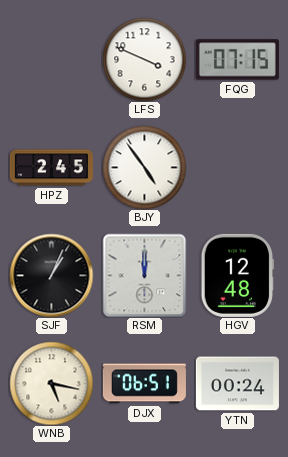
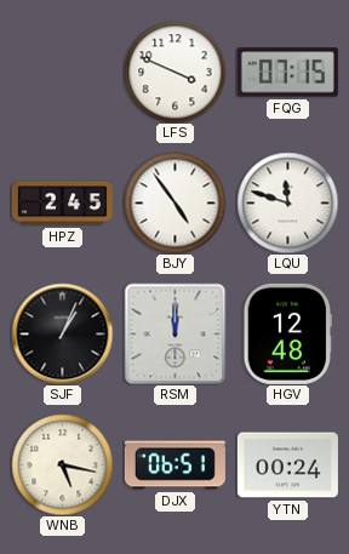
LQU: none -> 11:48
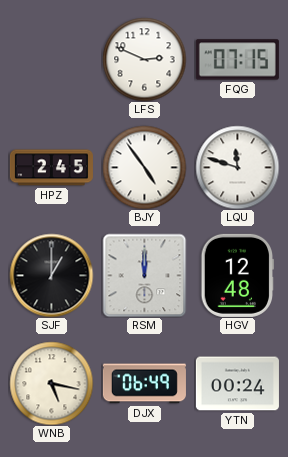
LFS: 3:49 -> 2:49
SJF: 1:04 -> 1:00
DJX: 06:51 -> 06:49
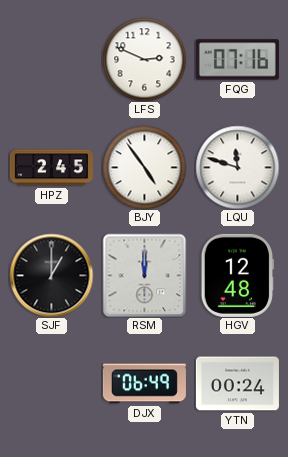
FQG: 07:15 -> 07:16
WNB: 5:17 -> none
